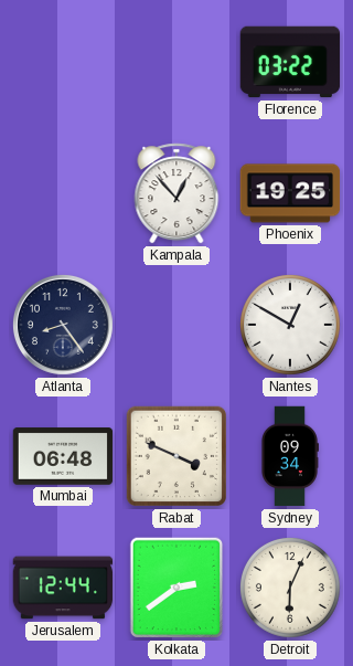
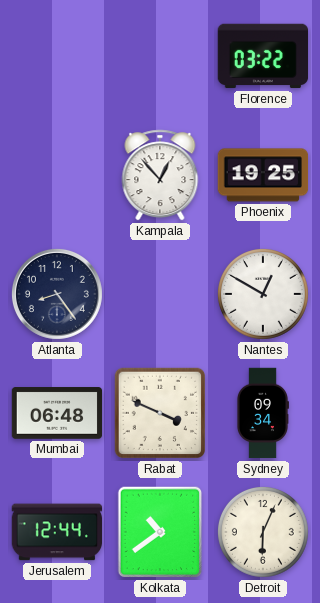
Kolkata: 2:39 -> 10:39
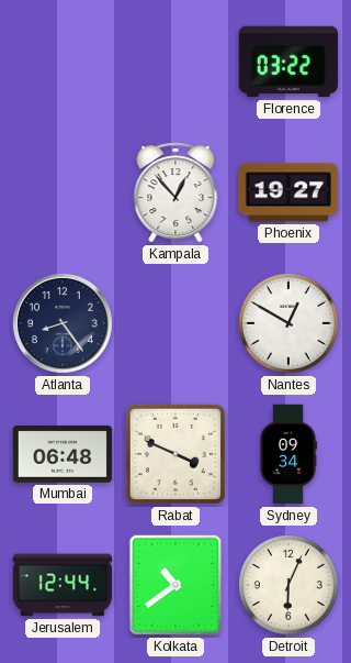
Phoenix: 19:25 -> 19:27
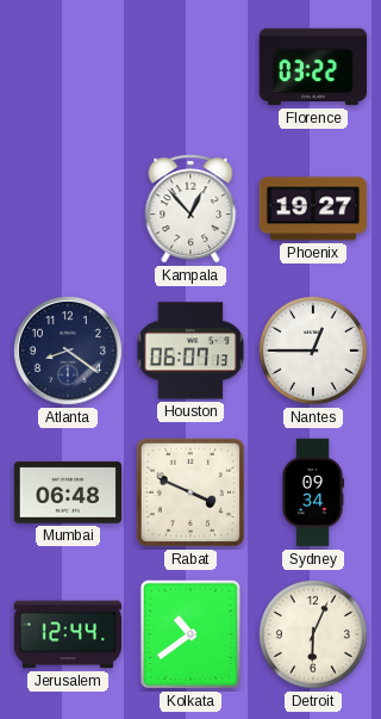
Atlanta: 8:24 -> 8:21
Houston: none -> 06:07
Nantes: 12:50 -> 12:45
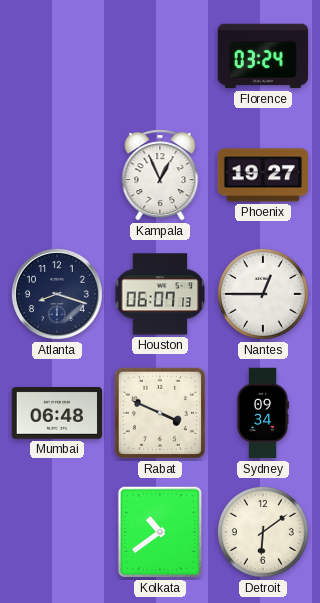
Florence: 03:22 -> 03:24
Kampala: 12:53 -> 12:56
Atlanta: 8:21 -> 8:18
Jerusalem: 12:44 -> none
Detroit: 6:04 -> 6:09
